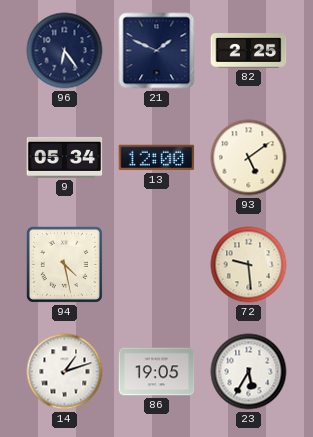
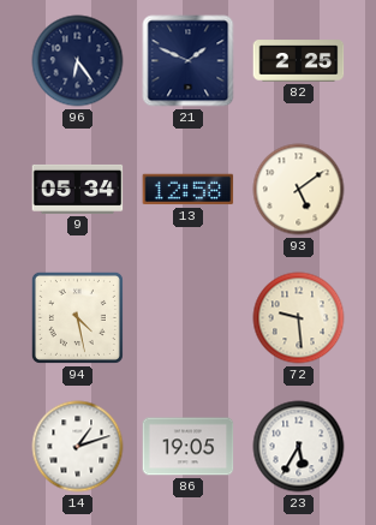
13: 12:00 -> 12:58
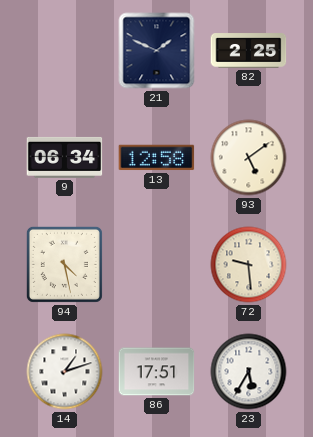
96: 6:24 -> none
9: 05:34 -> 06:34
86: 19:05 -> 17:51
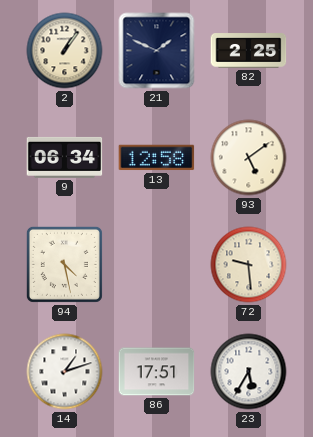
2: none -> 1:06
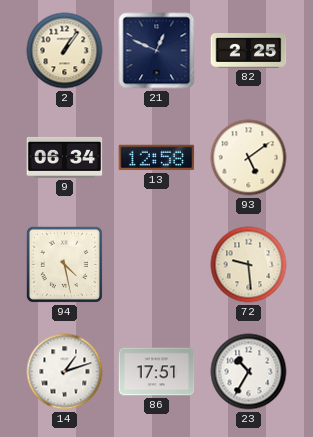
21: 1:49 -> 12:49
23: 5:35 -> 10:35
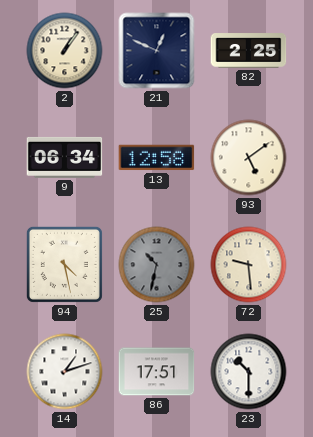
25: none -> 10:32
23: 10:35 -> 10:30
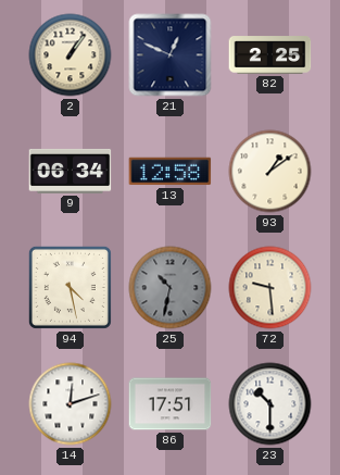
93: 5:09 -> 1:09
14: 1:12 -> 12:12
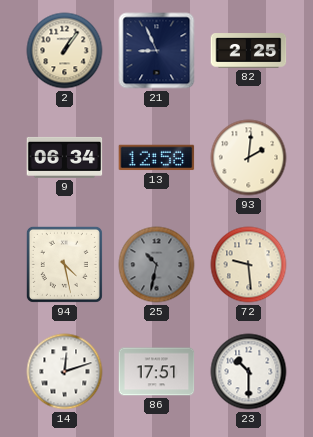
21: 12:49 -> 8:56
93: 1:09 -> 2:01
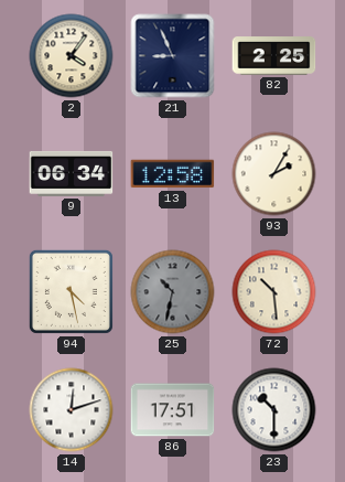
2: 1:06 -> 4:06
93: 2:01 -> 2:05
72: 9:29 -> 10:29
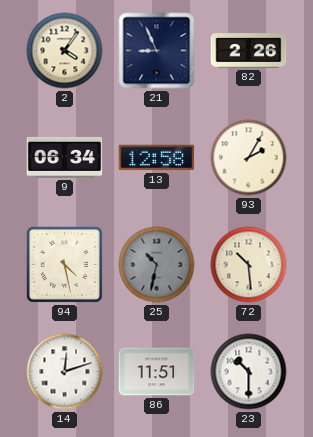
82: 2:25 -> 2:26
86: 17:51 -> 11:51
